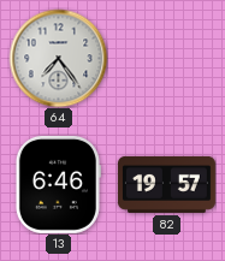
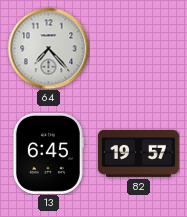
64: 7:24 -> 7:23
13: 6:46 -> 6:45
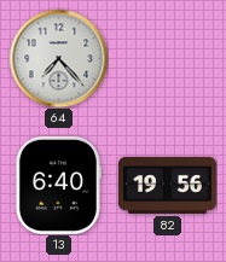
13: 6:45 -> 6:40
82: 19:57 -> 19:56
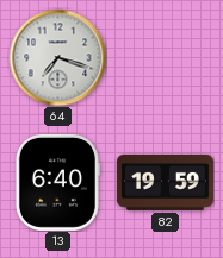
64: 7:23 -> 7:18
82: 19:56 -> 19:59
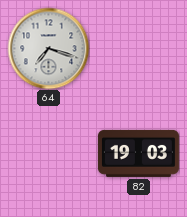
13: 6:40 -> none
82: 19:59 -> 19:03
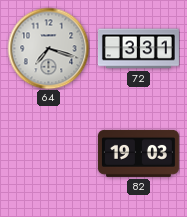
72: none -> 3:31
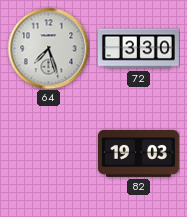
64: 7:18 -> 7:27
72: 3:31 -> 3:30
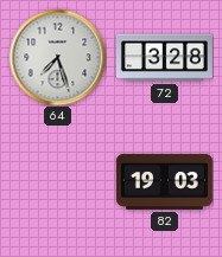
72: 3:30 -> 3:28
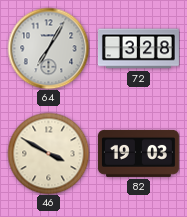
64: 7:27 -> 7:05
46: none -> 3:50
